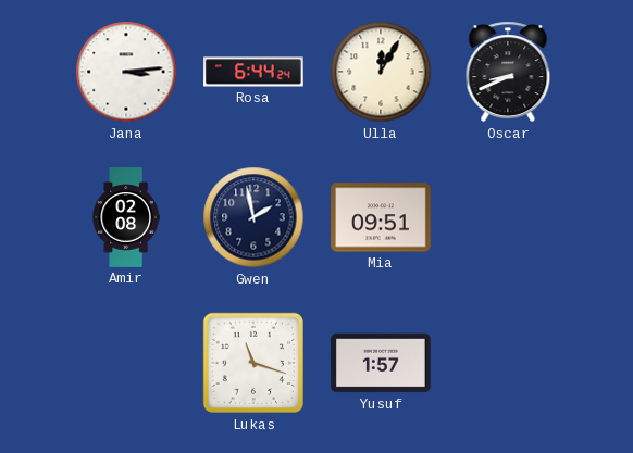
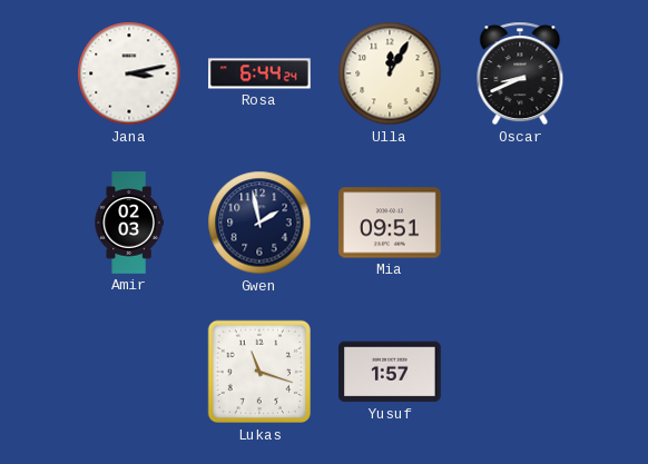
Jana: 3:14 -> 3:13
Amir: 02:08 -> 02:03
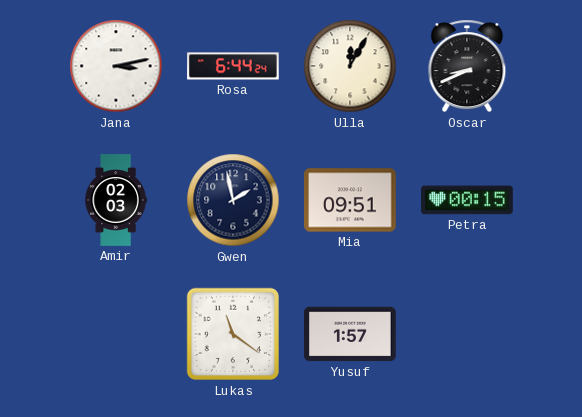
Petra: none -> 00:15
Lukas: 11:18 -> 11:21
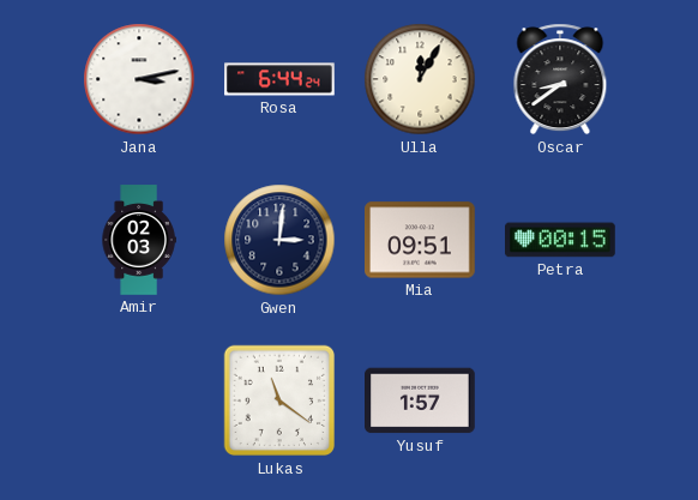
Oscar: 8:41 -> 8:39
Gwen: 1:58 -> 3:01
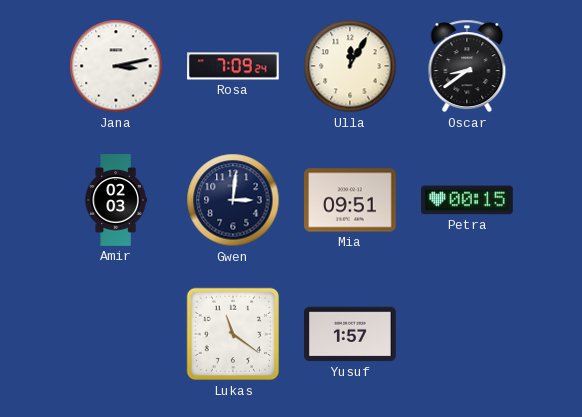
Rosa: 6:44 -> 7:09
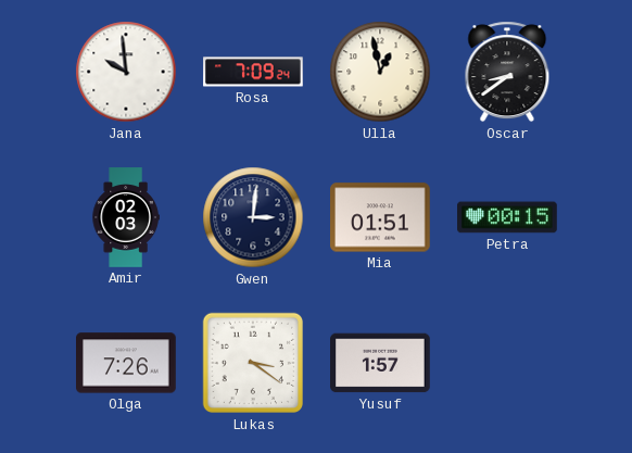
Jana: 3:13 -> 9:59
Ulla: 12:05 -> 12:58
Mia: 09:51 -> 01:51
Olga: none -> 7:26
Lukas: 11:21 -> 3:21
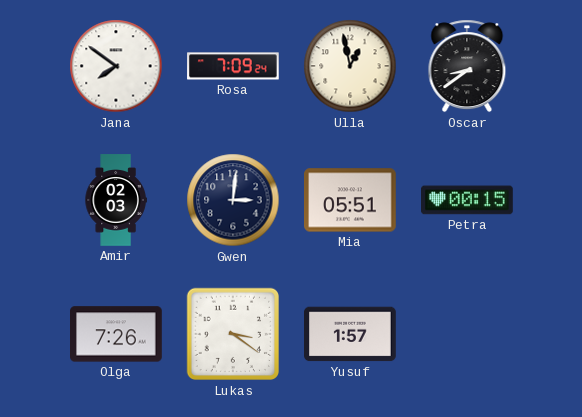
Jana: 9:59 -> 7:51
Mia: 01:51 -> 05:51
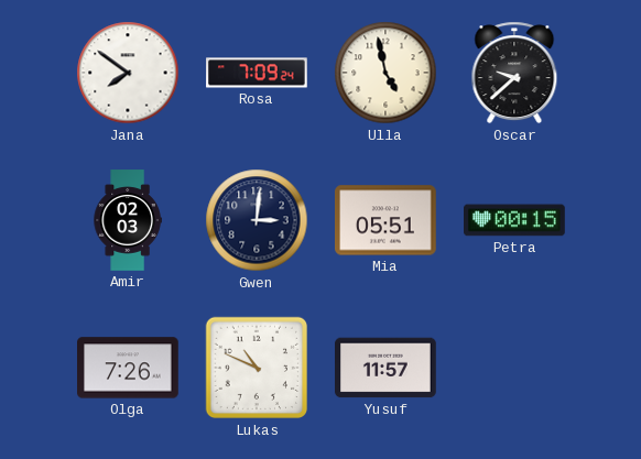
Ulla: 12:58 -> 4:58
Oscar: 8:39 -> 9:38
Lukas: 3:21 -> 10:49
Yusuf: 1:57 -> 11:57
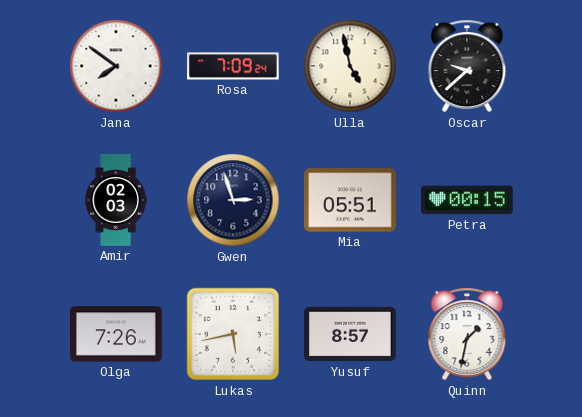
Gwen: 3:01 -> 2:57
Lukas: 10:49 -> 5:43
Yusuf: 11:57 -> 8:57
Quinn: none -> 1:32
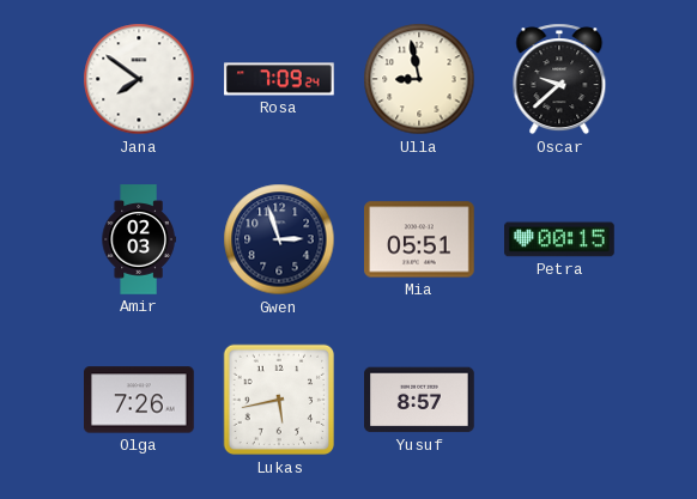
Ulla: 4:58 -> 8:58
Quinn: 1:32 -> none
